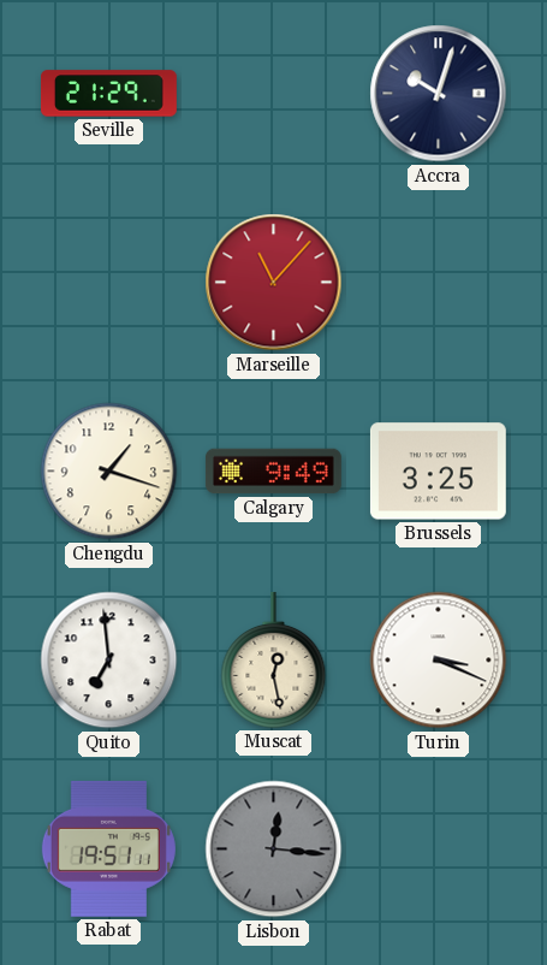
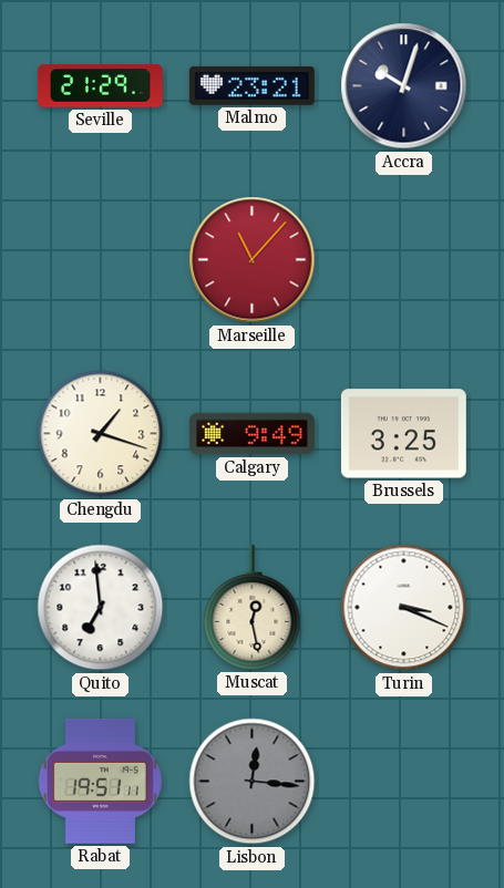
Malmo: none -> 23:21
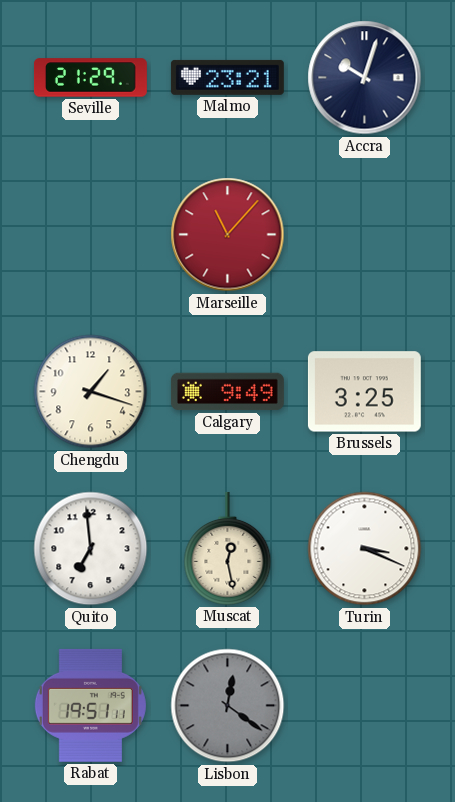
Lisbon: 12:16 -> 12:21
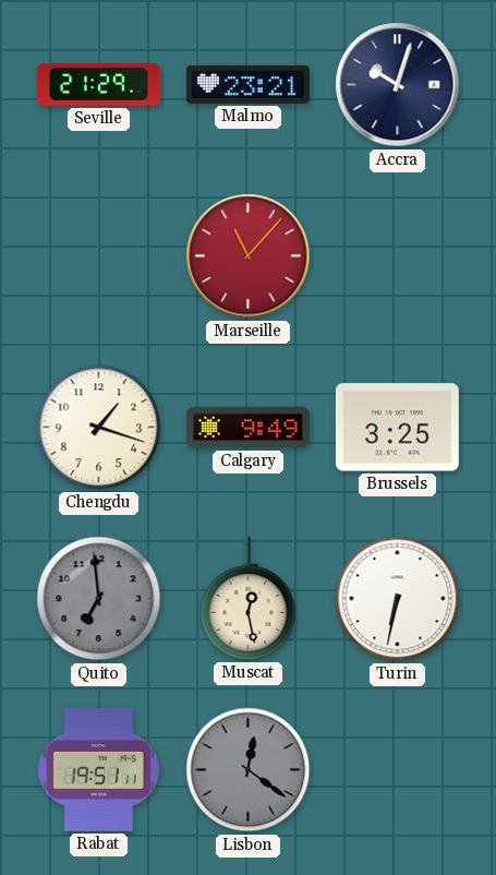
Quito dial: white -> grey
Turin: 3:19 -> 6:32
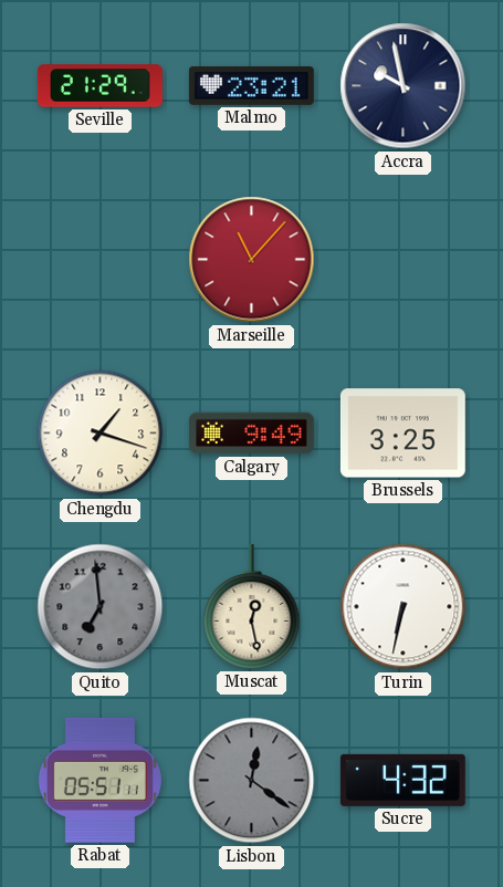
Accra: 10:03 -> 9:58
Rabat: 19:51 -> 05:51
Sucre: none -> 4:32
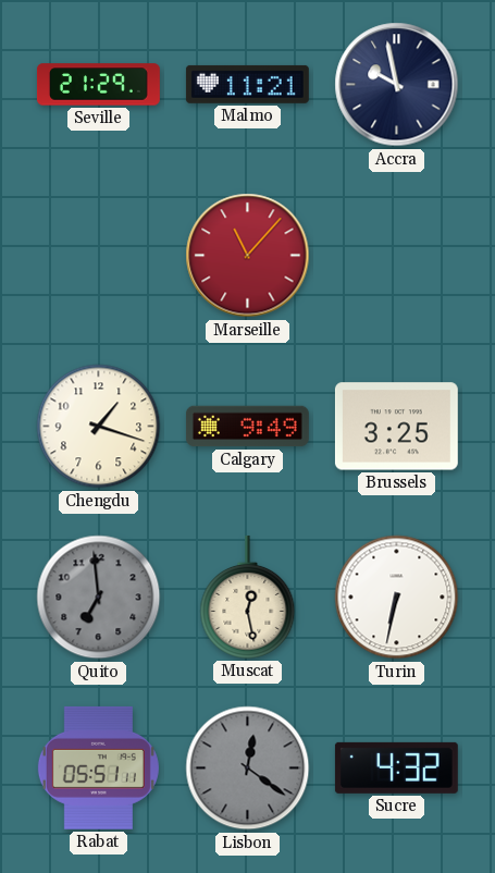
Malmo: 23:21 -> 11:21
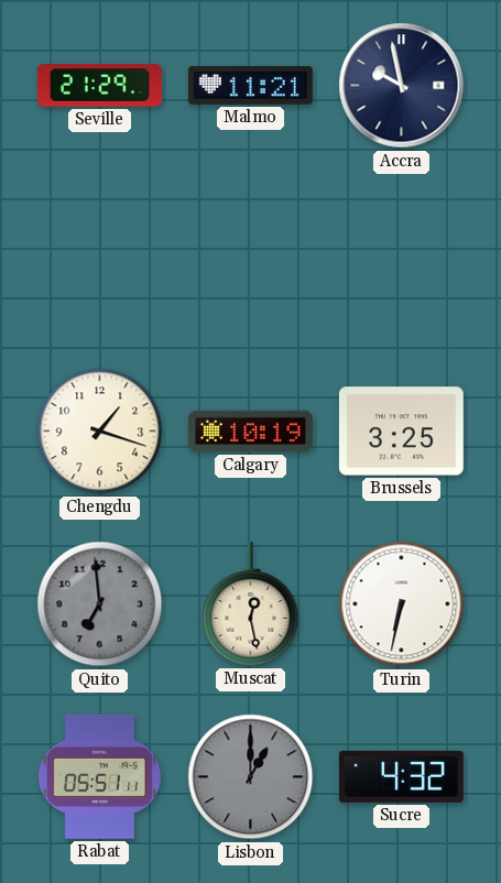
Marseille: 11:07 -> none
Calgary: 9:49 -> 10:19
Lisbon: 12:21 -> 1:00
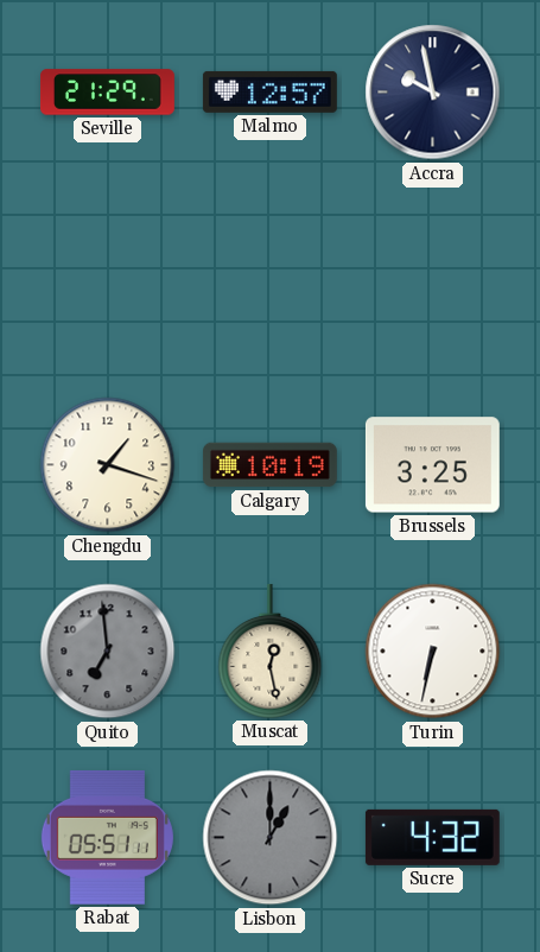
Malmo: 11:21 -> 12:57
